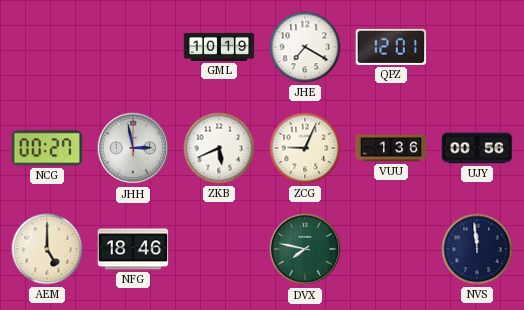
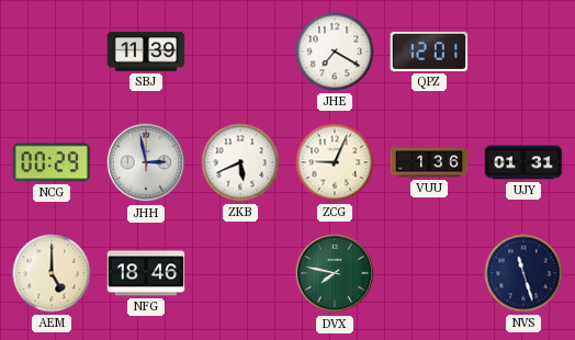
SBJ: none -> 11:39
GML: 10:19 -> none
NCG: 00:27 -> 00:29
UJY: 00:56 -> 01:31
NVS: 11:59 -> 11:27
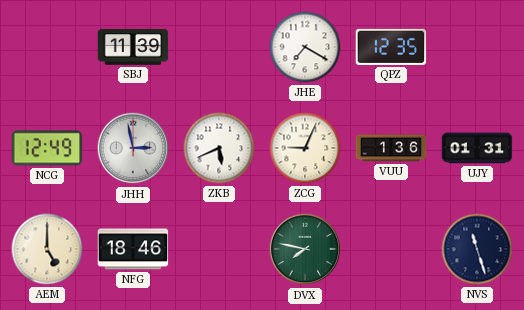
QPZ: 12:01 -> 12:35
NCG: 00:29 -> 12:49
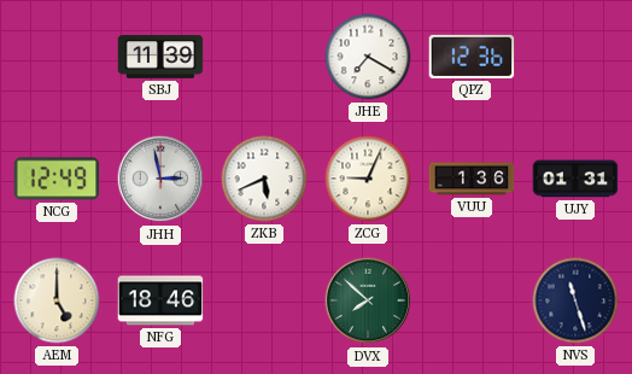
QPZ: 12:35 -> 12:36
DVX: 7:47 -> 7:52
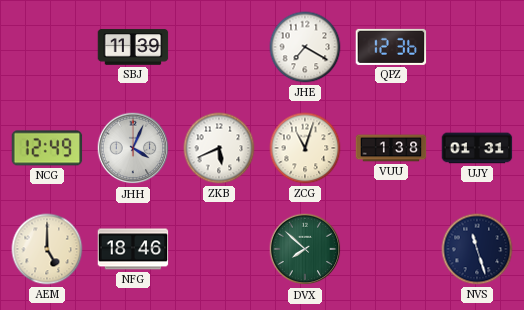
JHH: 2:58 -> 4:04
ZCG: 9:04 -> 11:03
VUU: 1:36 -> 1:38
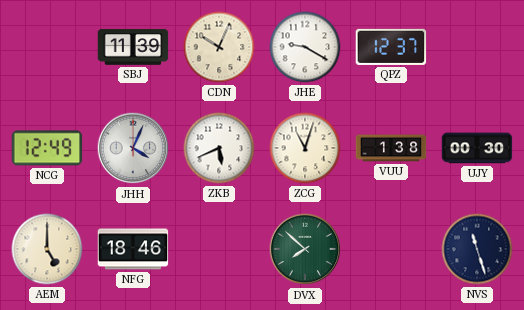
CDN: none -> 10:04
JHE: 7:20 -> 9:20
QPZ: 12:36 -> 12:37
UJY: 01:31 -> 00:30
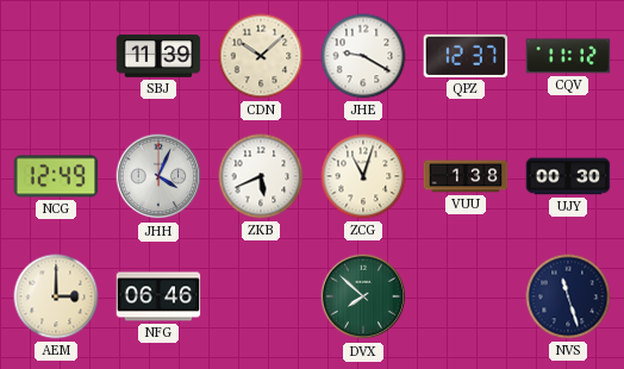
CDN: 10:04 -> 10:08
CQV: none -> 11:12
AEM: 5:00 -> 3:00
NFG: 18:46 -> 06:46
